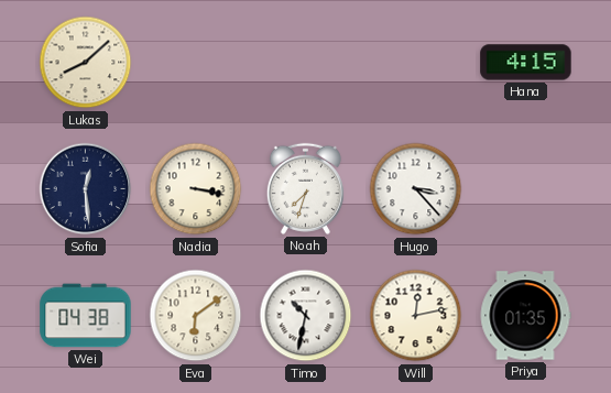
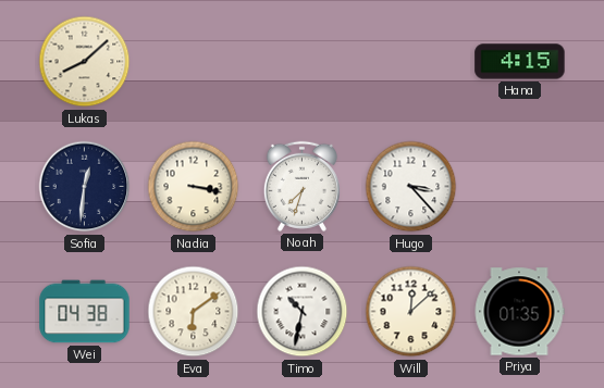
Sofia: 12:29 -> 12:31
Will: 12:13 -> 12:08
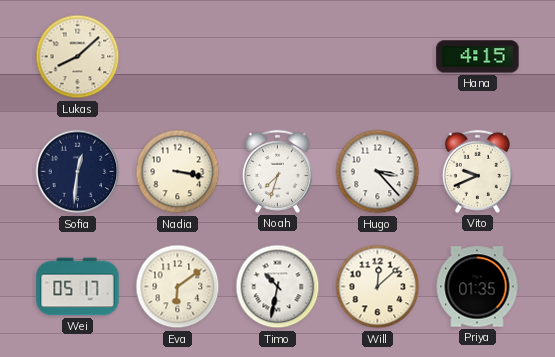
Vito: none -> 9:41
Wei: 04:38 -> 05:17
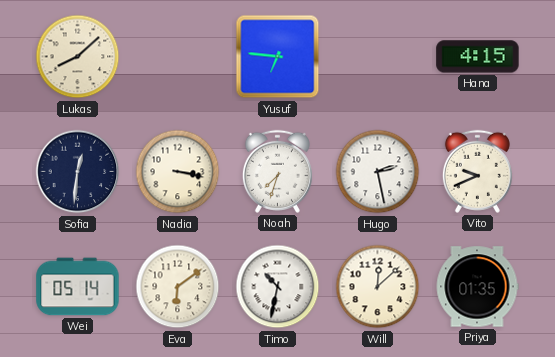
Yusuf: none -> 6:46
Hugo: 3:23 -> 2:28
Wei: 05:17 -> 05:14
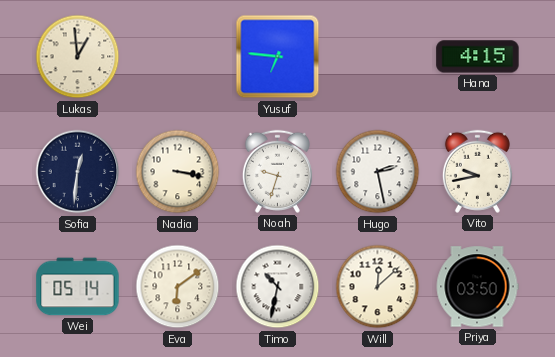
Lukas: 8:08 -> 12:59
Noah: 7:33 -> 9:33
Vito: 9:41 -> 9:43
Priya: 01:35 -> 03:50
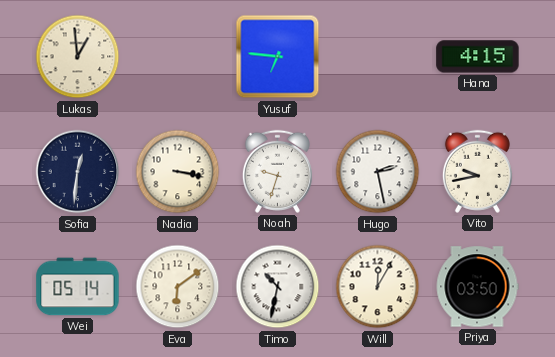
Will: 12:08 -> 12:05
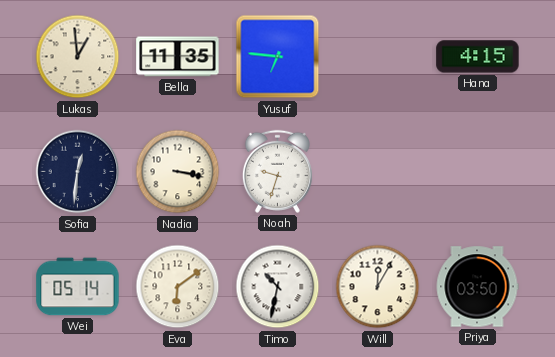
Bella: none -> 11:35
Hugo: 2:28 -> none
Vito: 9:43 -> none
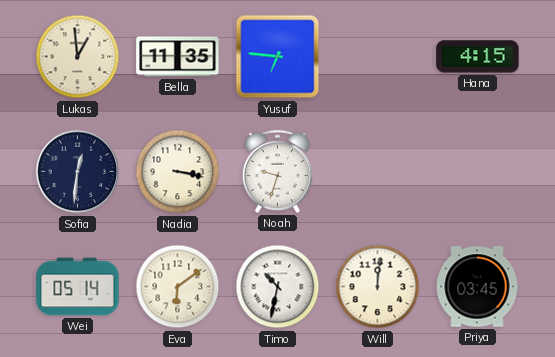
Will: 12:05 -> 12:01
Priya: 03:50 -> 03:45
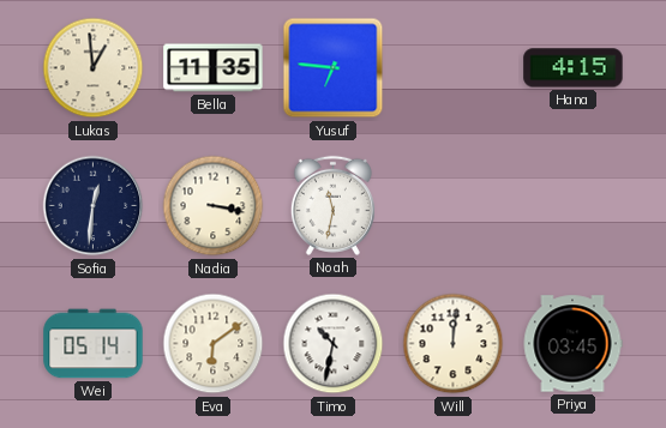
Noah: 9:33 -> 11:32
